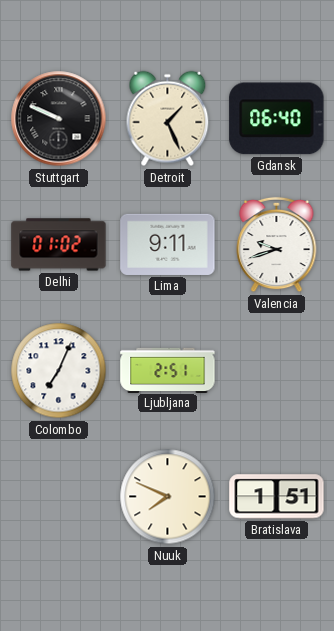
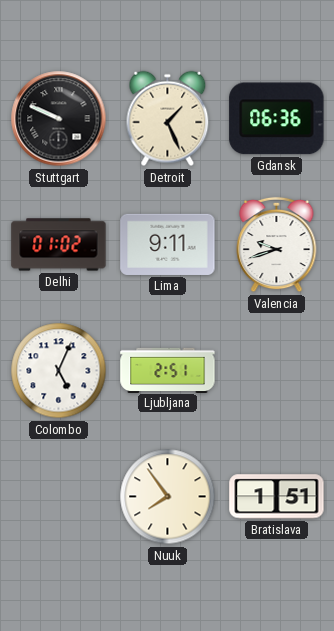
Gdansk: 06:40 -> 06:36
Colombo: 7:04 -> 5:04
Nuuk: 7:49 -> 7:54
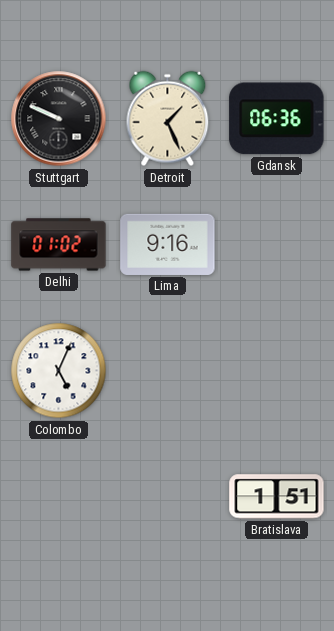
Lima: 9:11 -> 9:16
Valencia: 9:42 -> none
Ljubljana: 2:51 -> none
Nuuk: 7:54 -> none
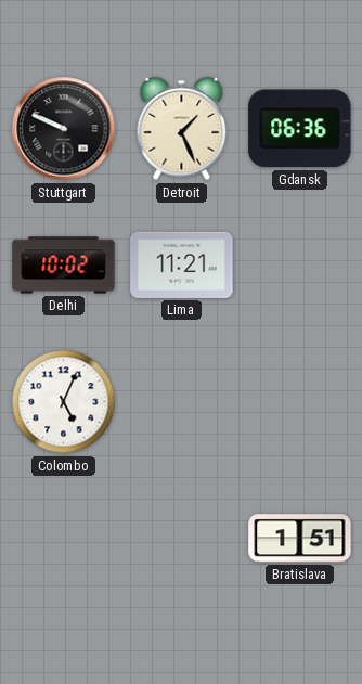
Delhi: 01:02 -> 10:02
Lima: 9:16 -> 11:21
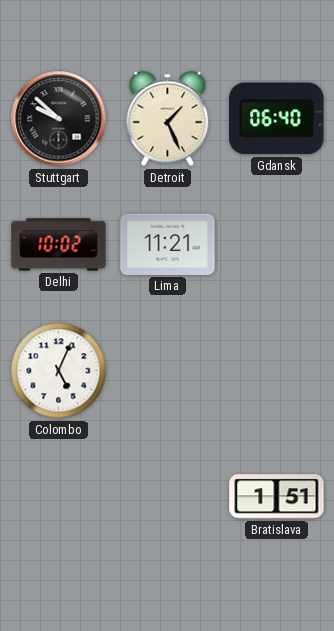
Stuttgart: 9:49 -> 9:52
Gdansk: 06:36 -> 06:40
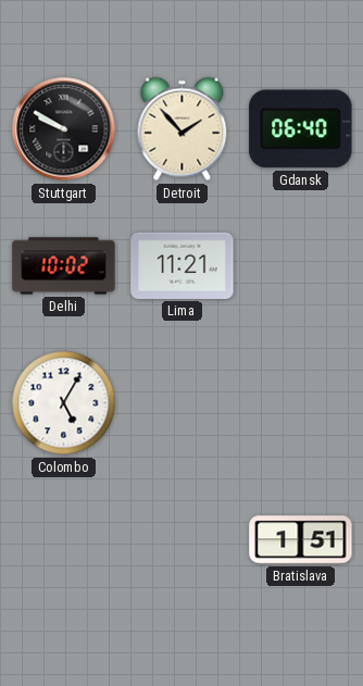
Stuttgart: 9:52 -> 9:50
Detroit: 1:26 -> 1:53
Colombo: 5:04 -> 5:05
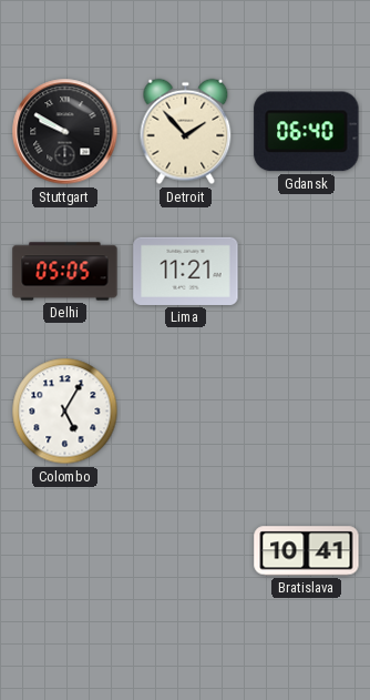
Delhi: 10:02 -> 05:05
Bratislava: 1:51 -> 10:41
